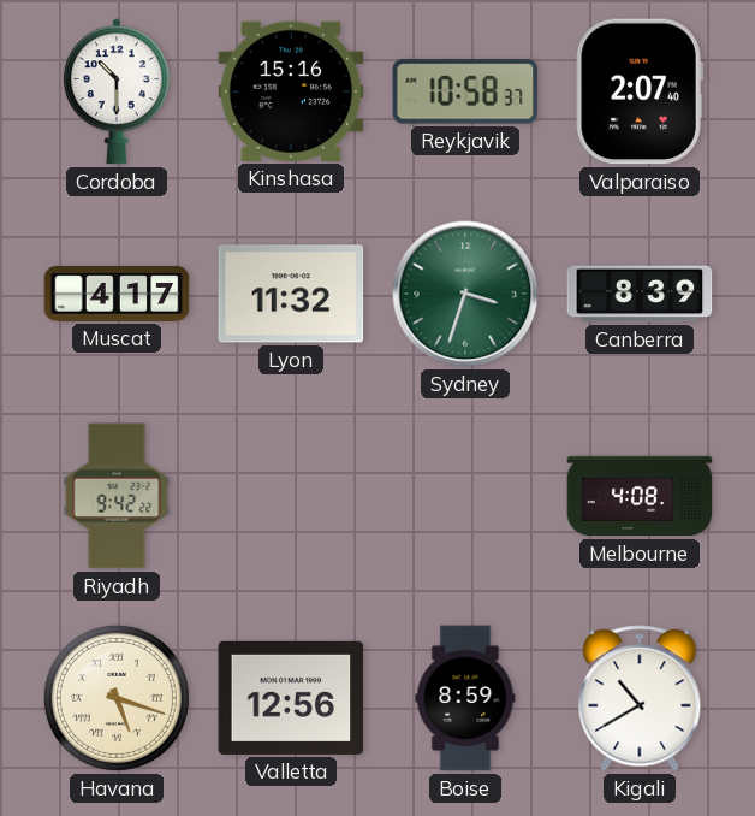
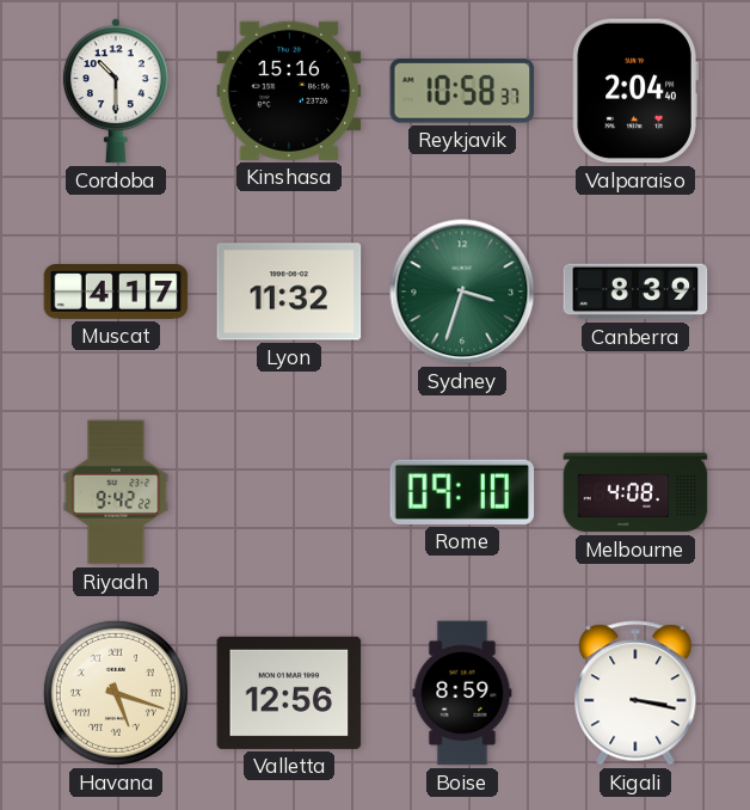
Valparaiso: 2:07 -> 2:04
Rome: none -> 09:10
Kigali: 10:40 -> 3:17
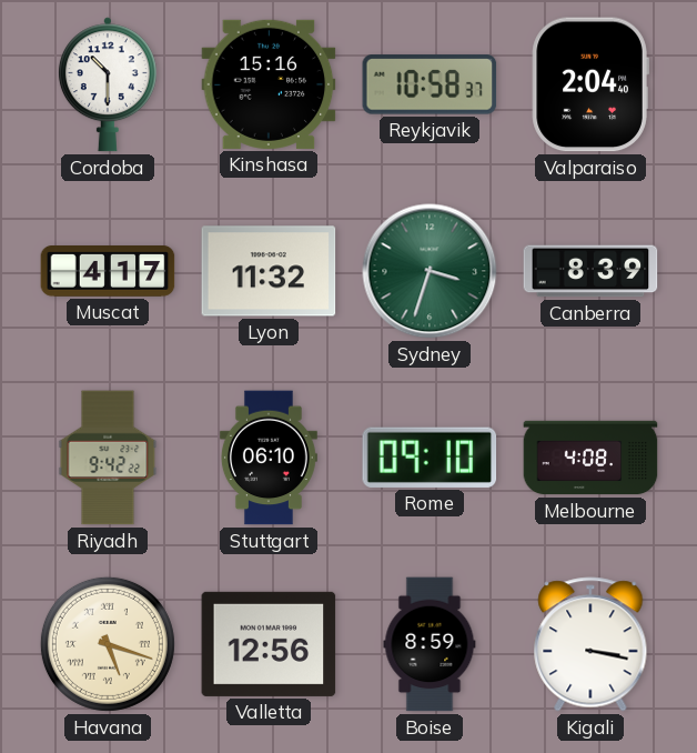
Stuttgart: none -> 06:10
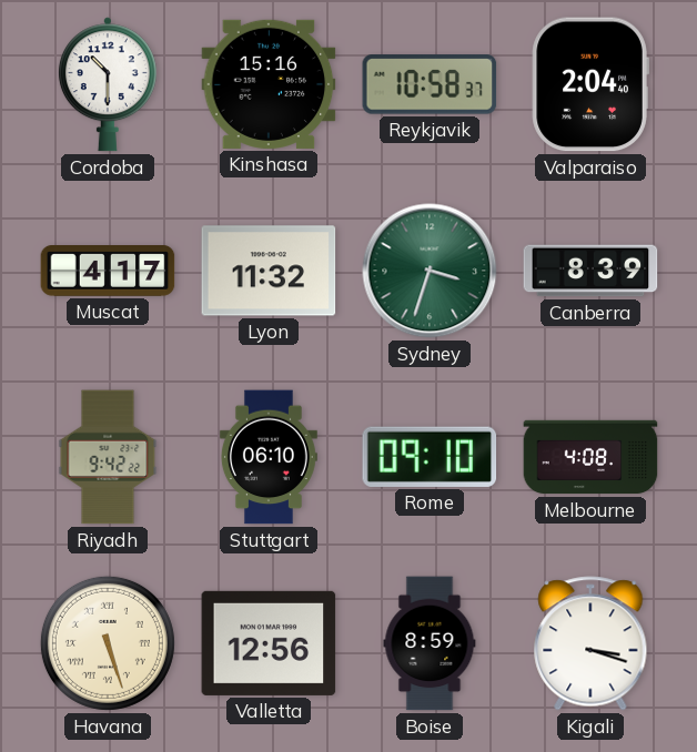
Havana: 5:18 -> 5:27
Kigali: 3:17 -> 3:18
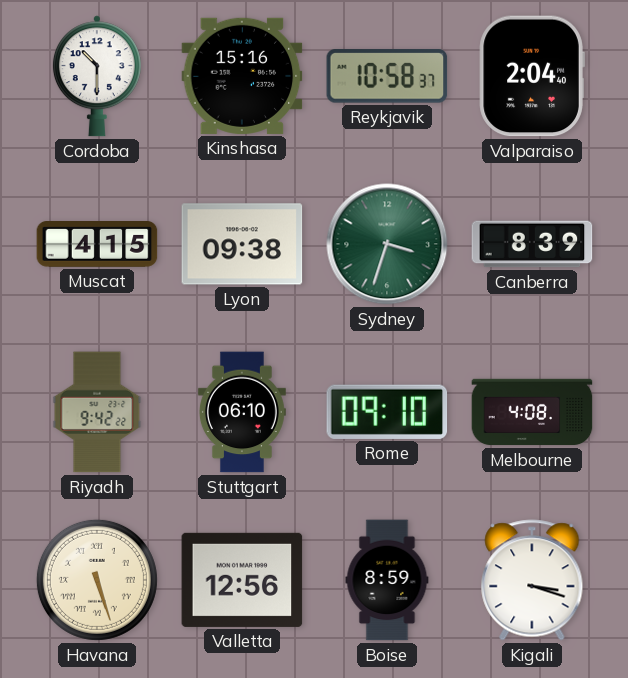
Muscat: 4:17 -> 4:15
Lyon: 11:32 -> 09:38
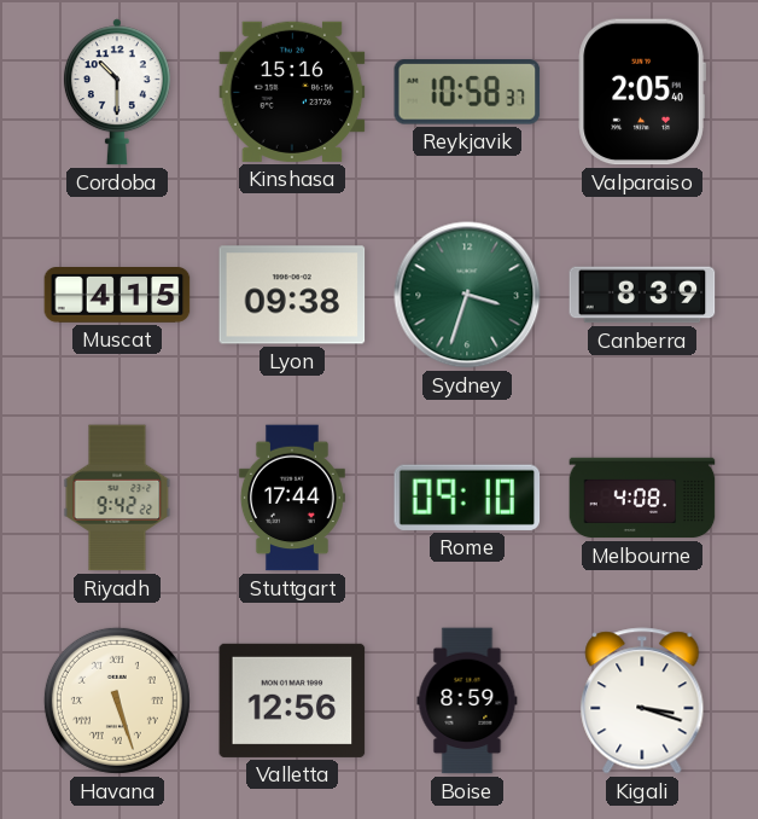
Valparaiso: 2:04 -> 2:05
Stuttgart: 06:10 -> 17:44
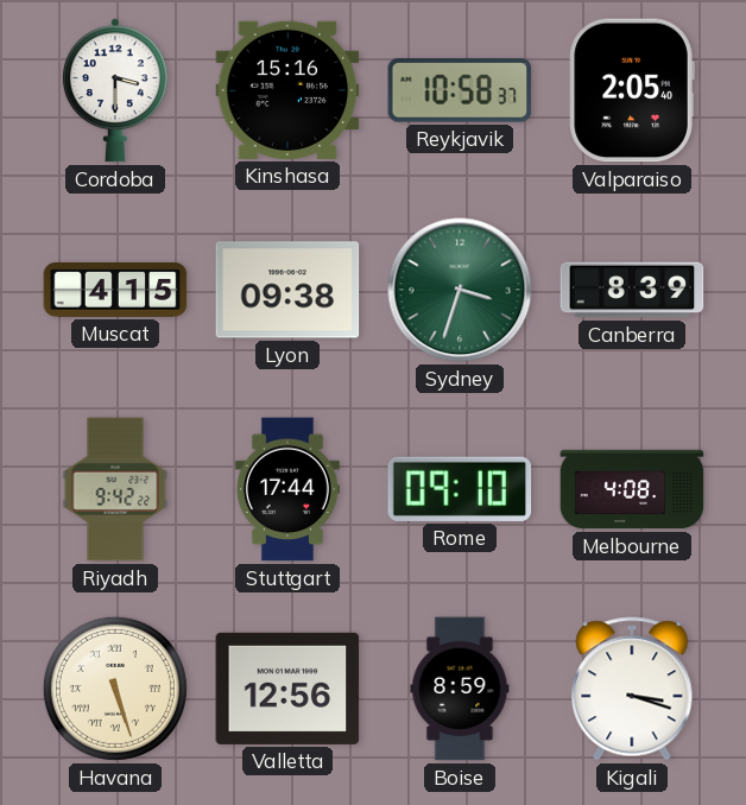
Cordoba: 10:30 -> 3:30
